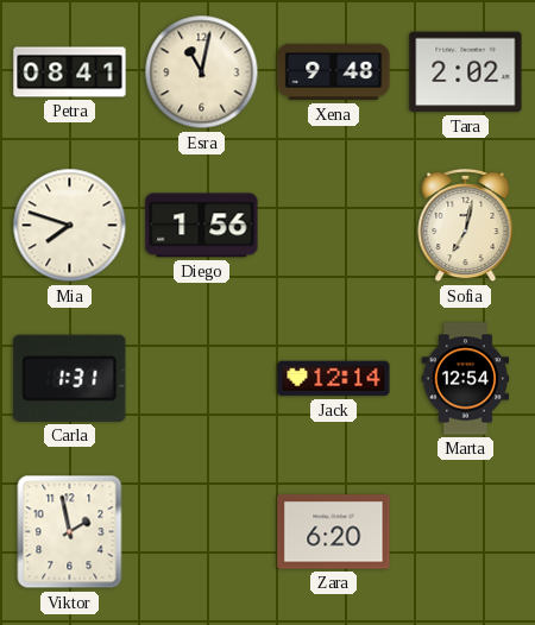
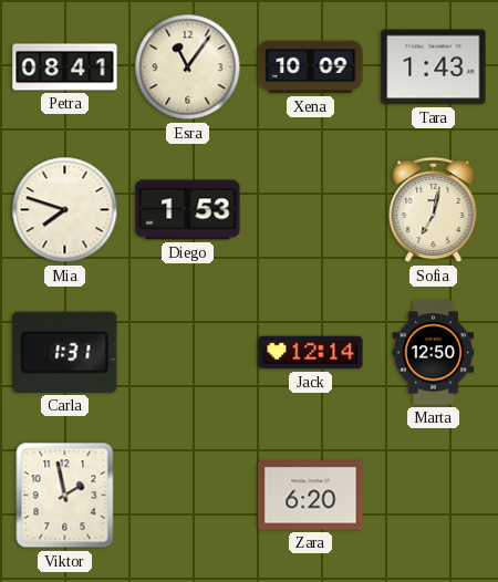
Esra: 11:02 -> 11:06
Xena: 9:48 -> 10:09
Tara: 2:02 -> 1:43
Diego: 1:56 -> 1:53
Marta: 12:54 -> 12:50
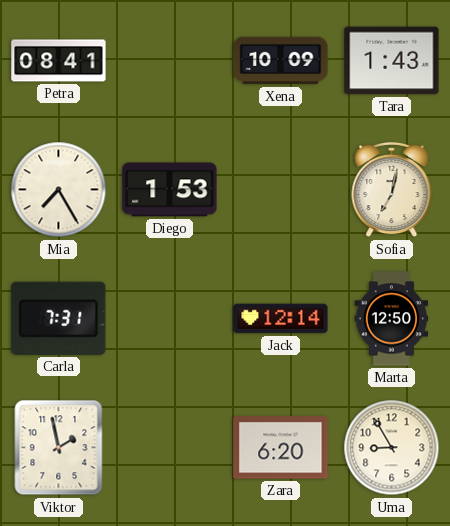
Esra: 11:06 -> none
Mia: 7:48 -> 7:25
Carla: 1:31 -> 7:31
Uma: none -> 8:55
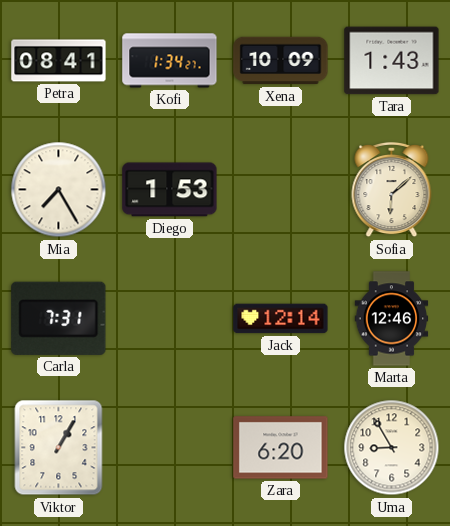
Kofi: none -> 1:34
Sofia: 7:02 -> 6:08
Marta: 12:50 -> 12:46
Viktor: 1:58 -> 1:05
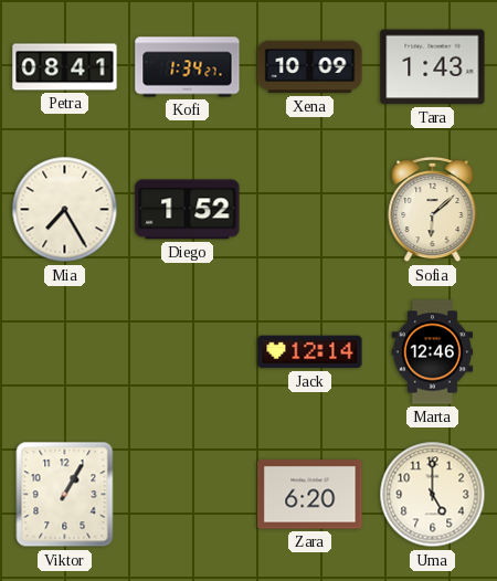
Diego: 1:53 -> 1:52
Carla: 7:31 -> none
Uma: 8:55 -> 5:00
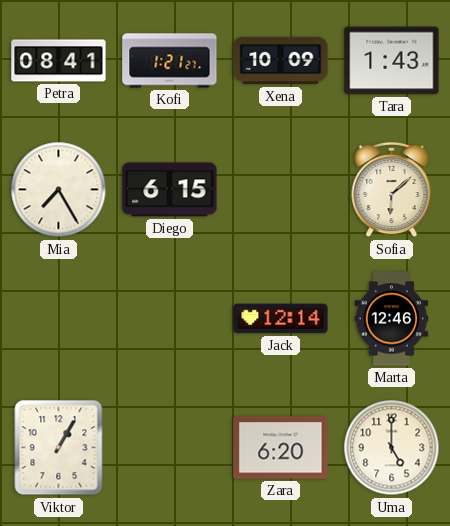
Kofi: 1:34 -> 1:21
Diego: 1:52 -> 6:15
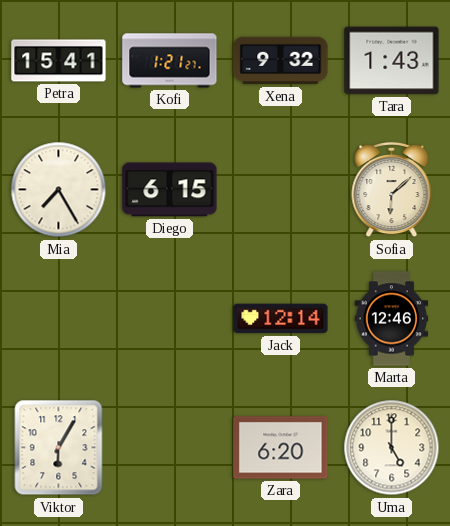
Petra: 08:41 -> 15:41
Xena: 10:09 -> 9:32
Viktor: 1:05 -> 6:05
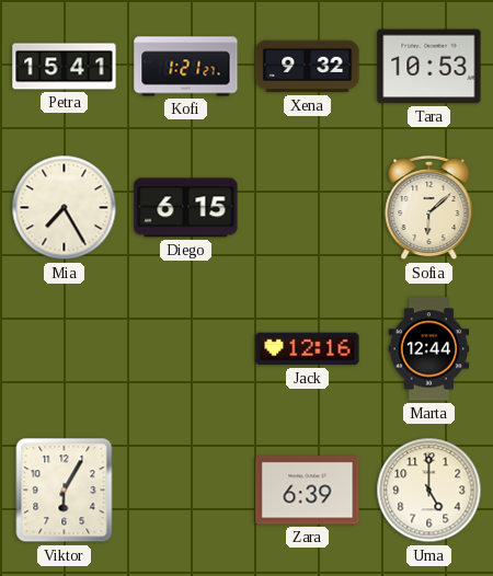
Tara: 1:43 -> 10:53
Jack: 12:14 -> 12:16
Marta: 12:46 -> 12:44
Zara: 6:20 -> 6:39
